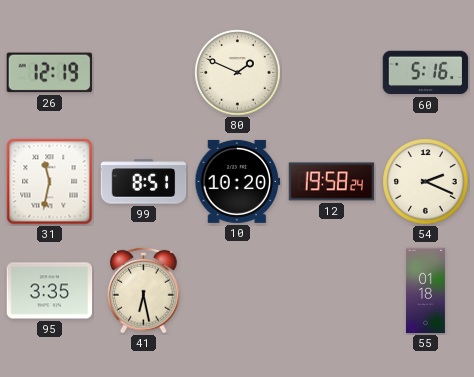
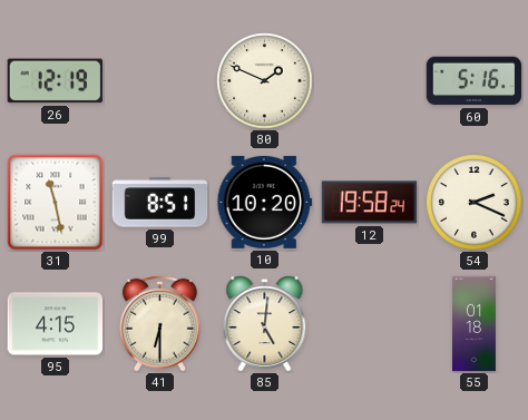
31: 11:32 -> 11:28
95: 3:35 -> 4:15
41: 6:28 -> 6:30
85: none -> 5:01
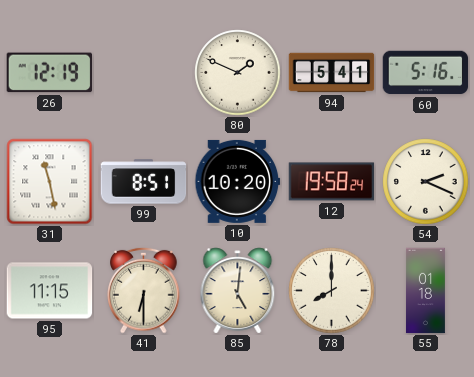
94: none -> 5:41
95: 4:15 -> 11:15
78: none -> 8:00
